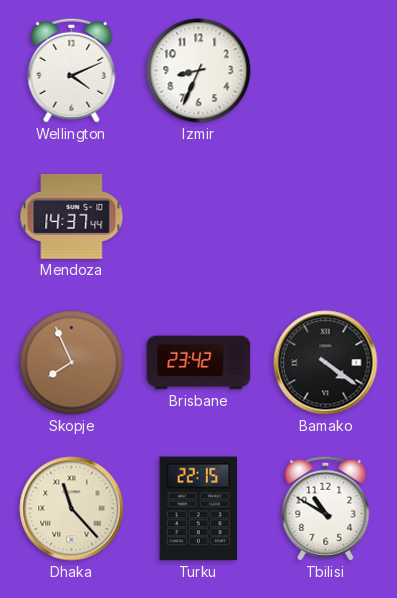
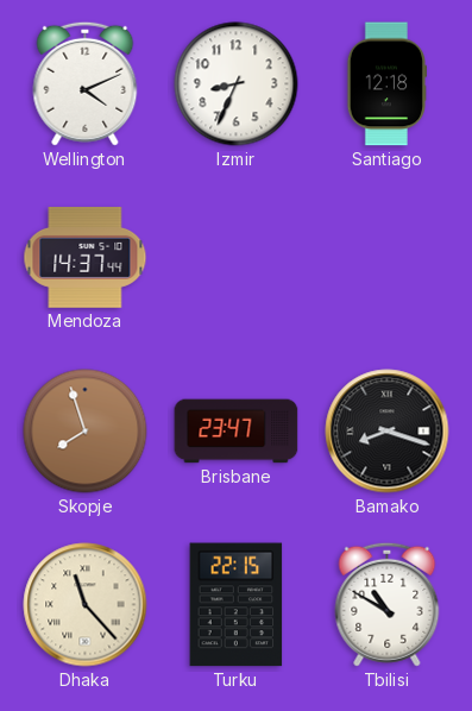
Santiago: none -> 12:18
Skopje: 7:56 -> 7:57
Brisbane: 23:42 -> 23:47
Bamako: 4:21 -> 8:18
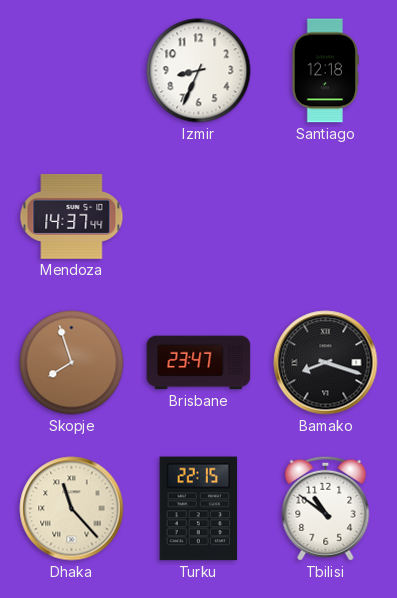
Wellington: 4:11 -> none
Tbilisi: 10:50 -> 10:51
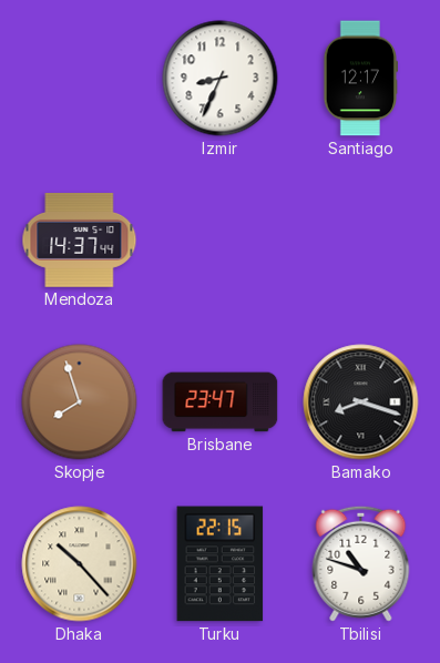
Santiago: 12:18 -> 12:17
Dhaka: 11:23 -> 10:23
Tbilisi: 10:51 -> 10:48
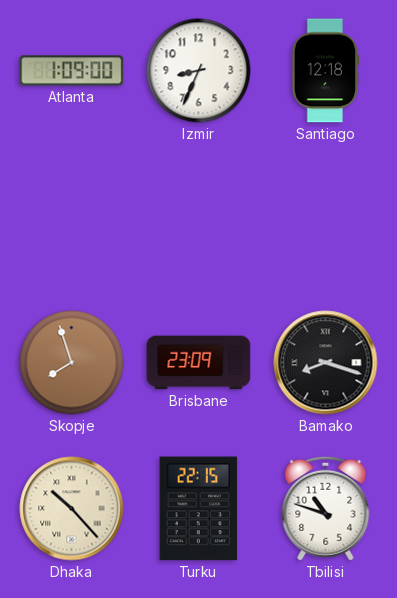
Atlanta: none -> 1:09
Santiago: 12:17 -> 12:18
Mendoza: 14:37 -> none
Brisbane: 23:47 -> 23:09
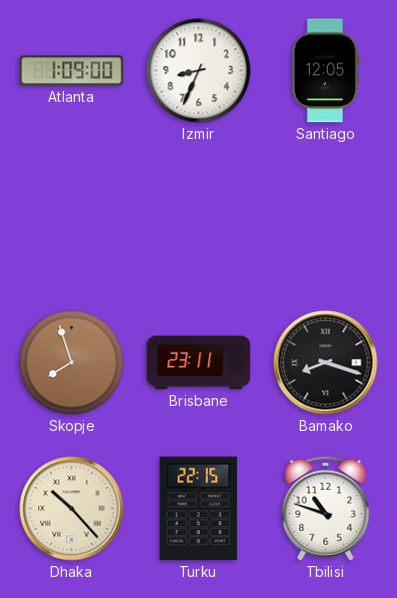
Santiago: 12:18 -> 12:05
Brisbane: 23:09 -> 23:11
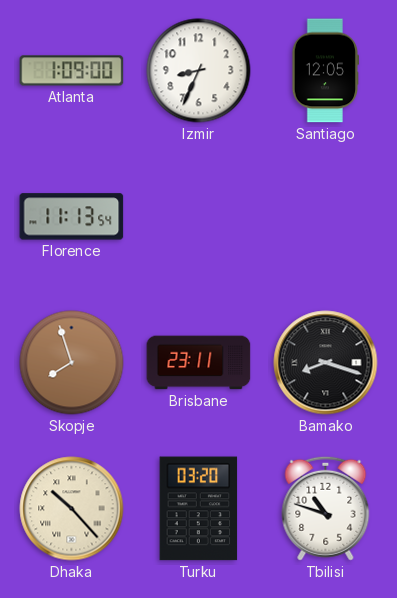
Florence: none -> 11:13
Turku: 22:15 -> 03:20
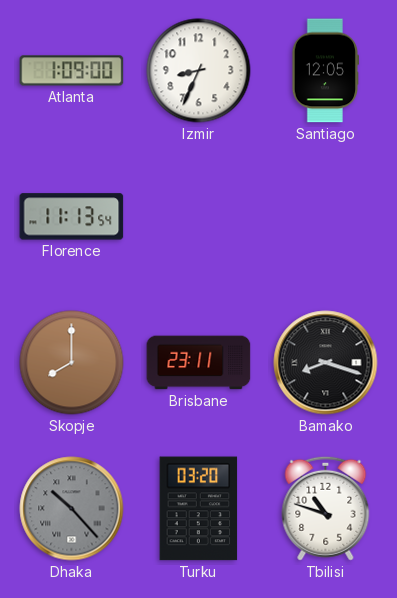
Skopje: 7:57 -> 8:00
Dhaka dial: cream -> grey
